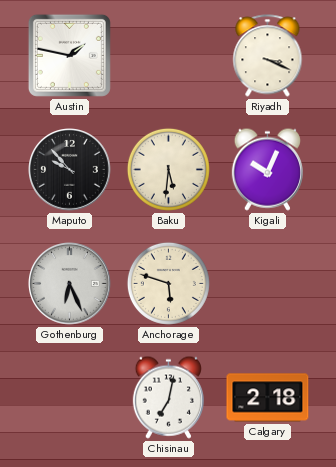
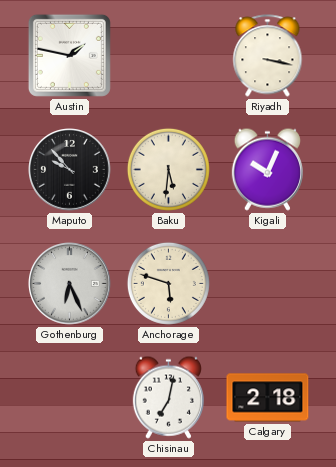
Riyadh: 3:19 -> 3:17
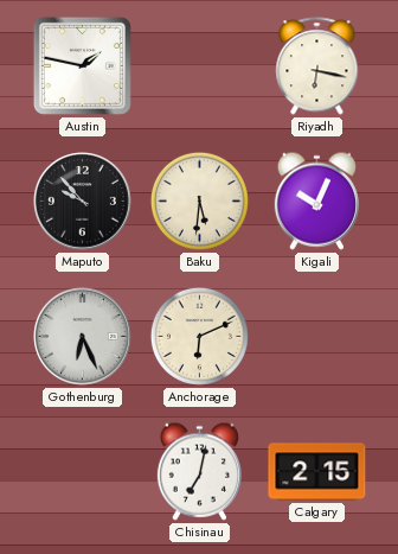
Riyadh: 3:17 -> 6:17
Anchorage: 5:48 -> 6:11
Calgary: 2:18 -> 2:15
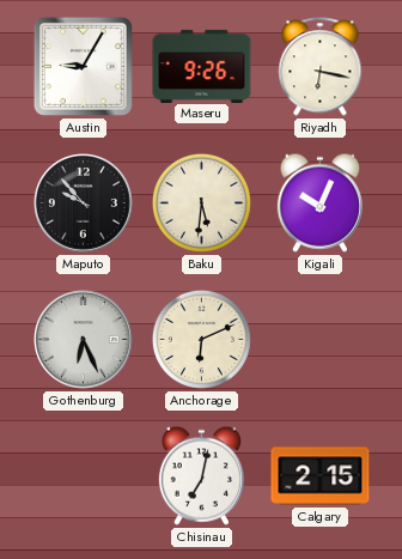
Austin: 1:47 -> 9:05
Maseru: none -> 9:26
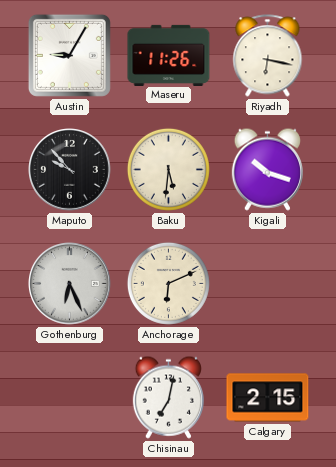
Maseru: 9:26 -> 11:26
Kigali: 10:04 -> 10:18
